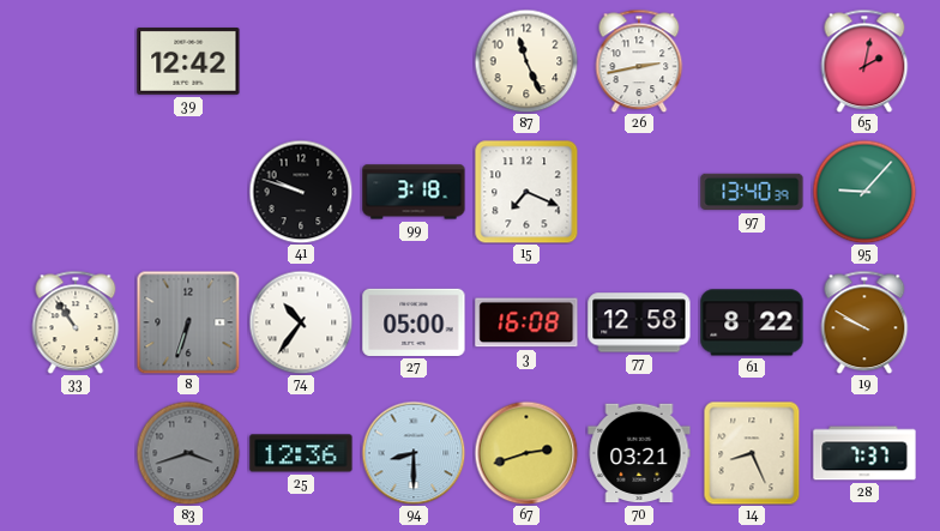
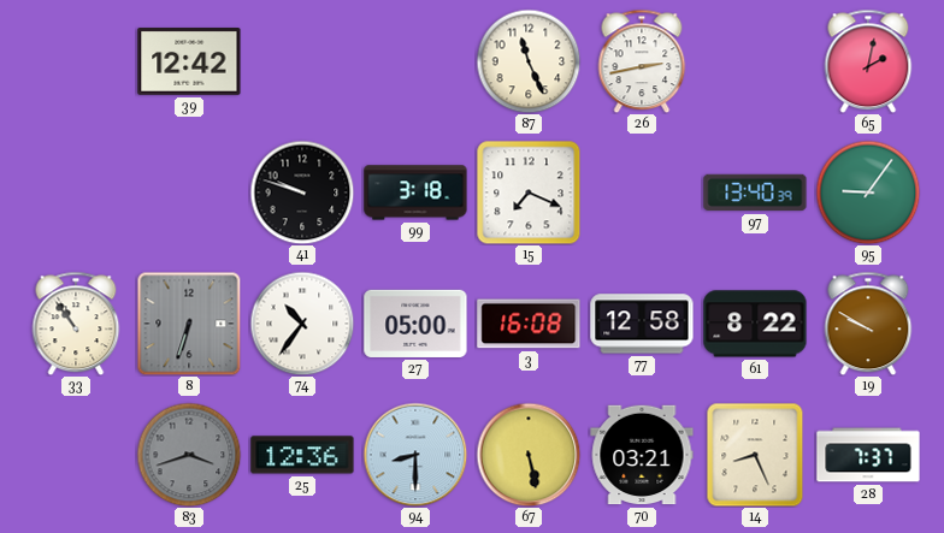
95: 9:07 -> 9:06
67: 2:42 -> 5:28
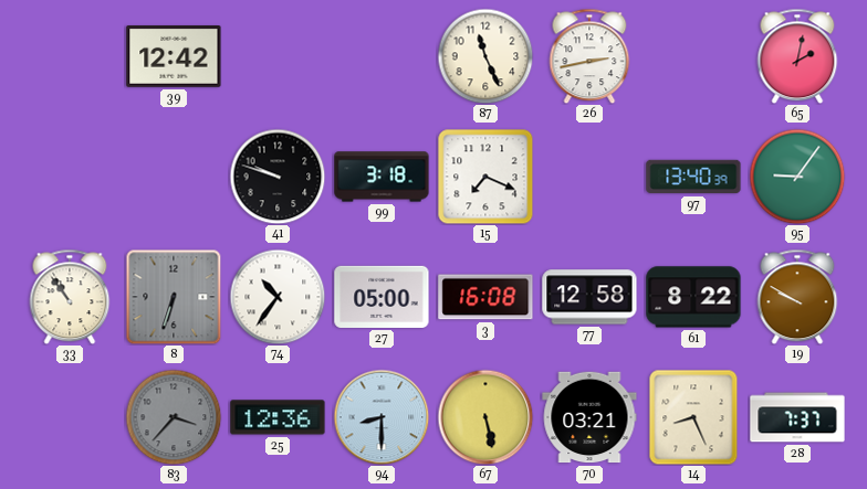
83: 3:42 -> 3:37
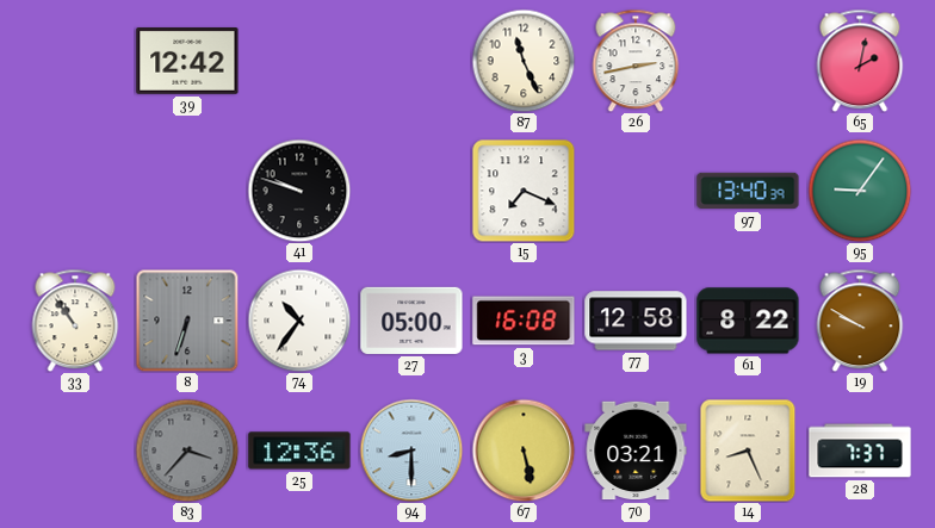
99: 3:18 -> none
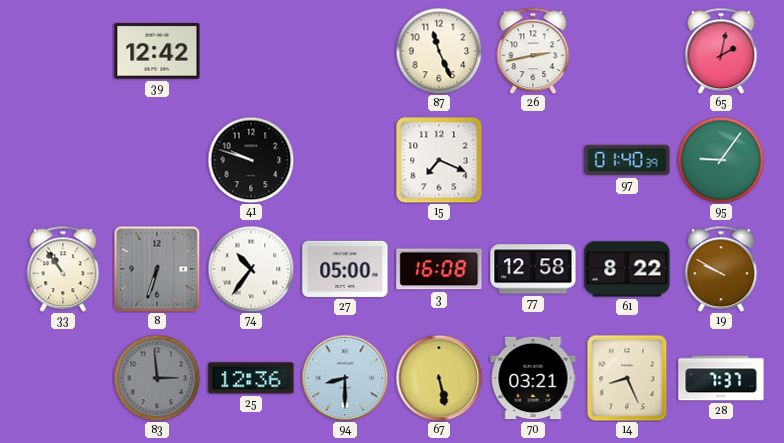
97: 13:40 -> 01:40
83: 3:37 -> 2:59
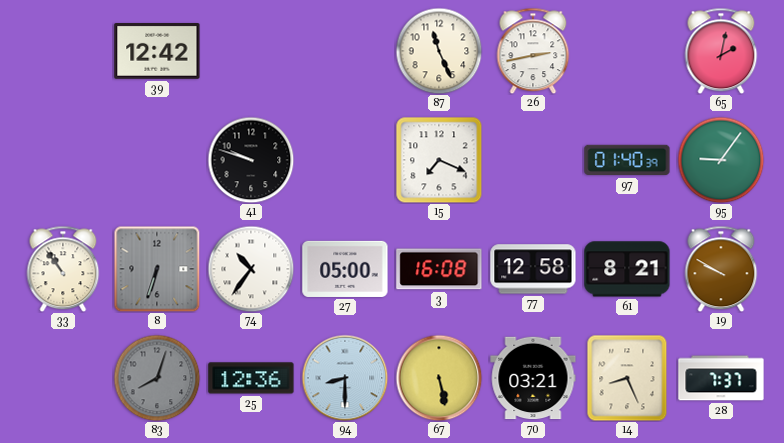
61: 8:22 -> 8:21
83: 2:59 -> 8:03
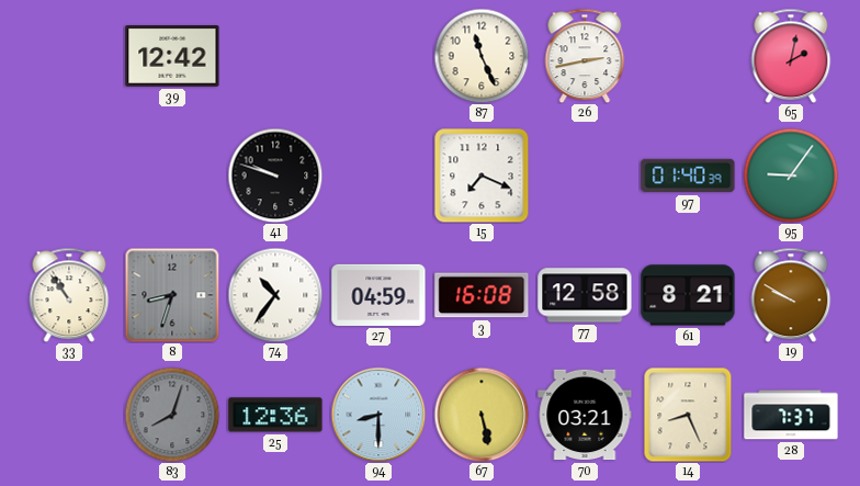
8: 6:33 -> 8:33
27: 05:00 -> 04:59
